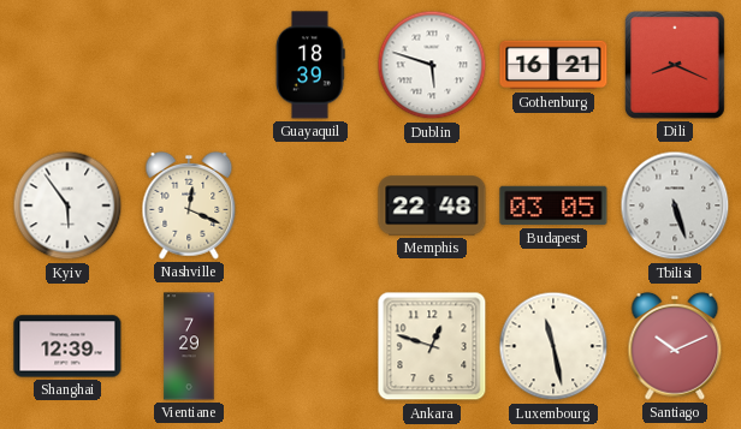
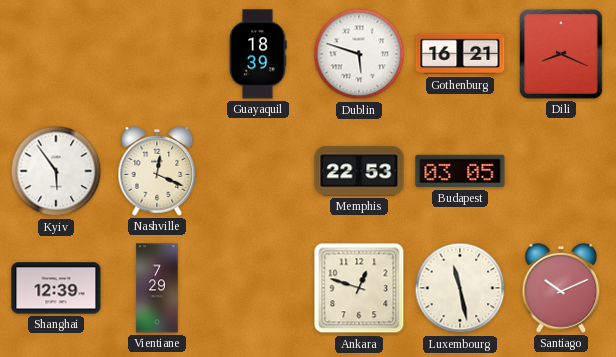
Memphis: 22:48 -> 22:53
Tbilisi: 5:27 -> none
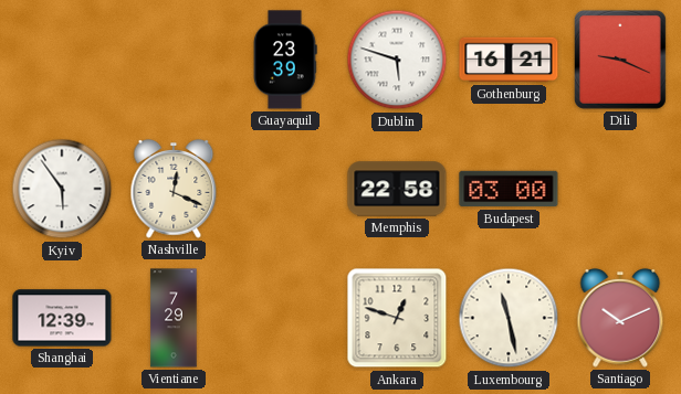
Guayaquil: 18:39 -> 23:39
Dili: 8:19 -> 9:19
Memphis: 22:53 -> 22:58
Budapest: 03:05 -> 03:00
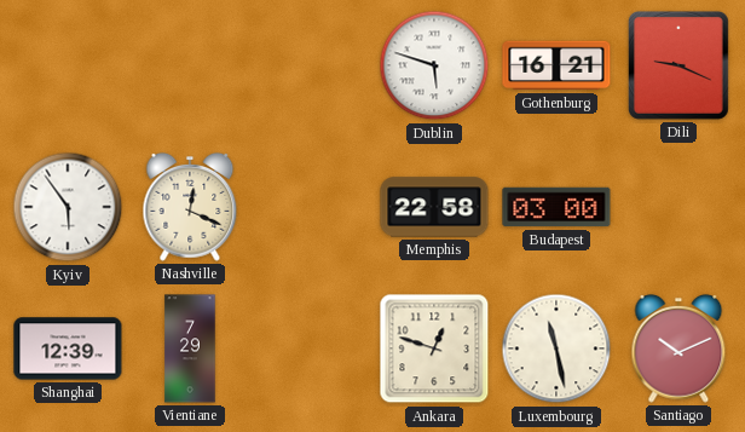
Guayaquil: 23:39 -> none
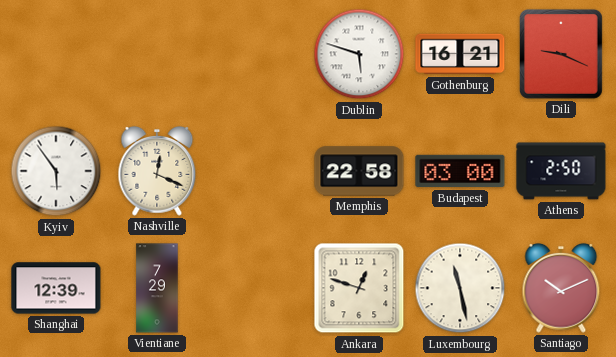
Athens: none -> 2:50
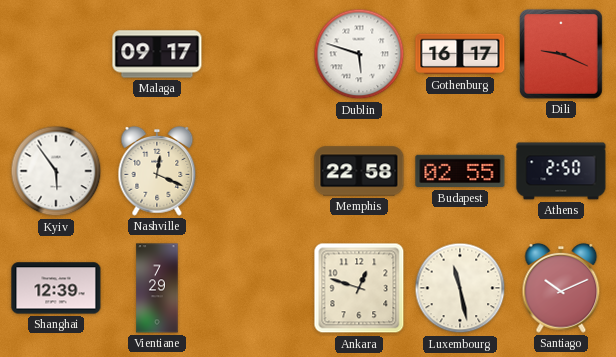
Malaga: none -> 09:17
Gothenburg: 16:21 -> 16:17
Budapest: 03:00 -> 02:55
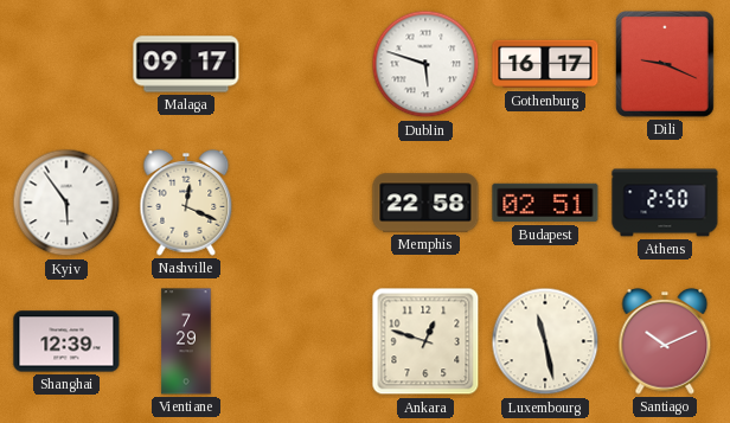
Budapest: 02:55 -> 02:51
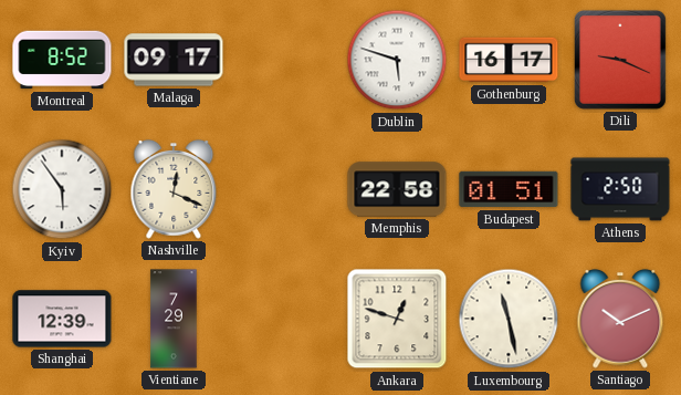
Montreal: none -> 8:52
Budapest: 02:51 -> 01:51
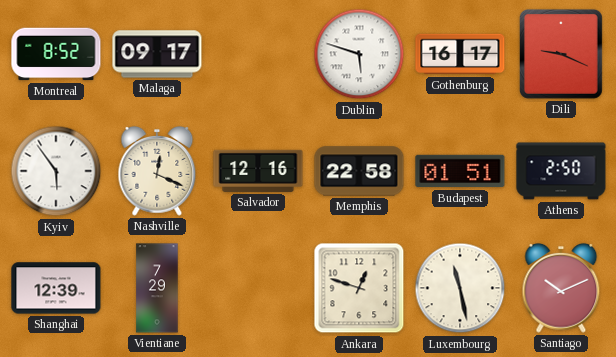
Salvador: none -> 12:16
